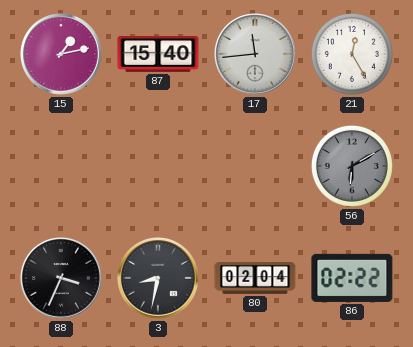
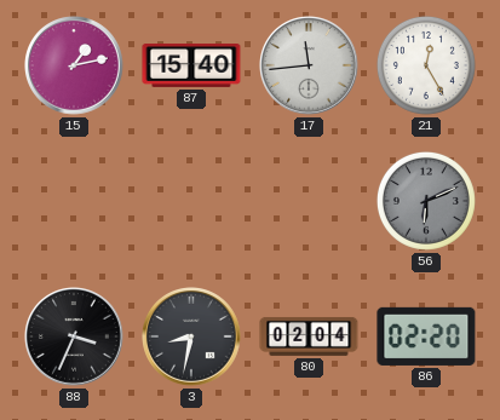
56: 6:10 -> 6:11
86: 02:22 -> 02:20
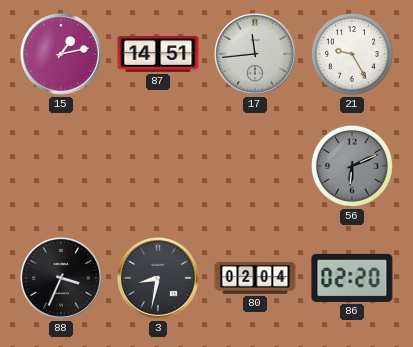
87: 15:40 -> 14:51
21: 12:25 -> 9:25
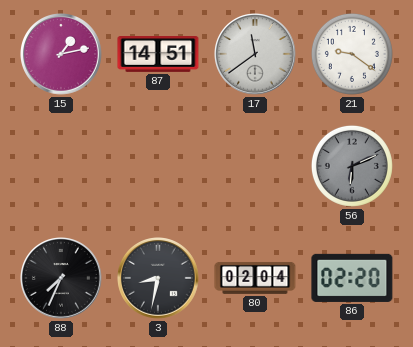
17: 11:44 -> 11:39
21: 9:25 -> 9:21
88: 3:34 -> 7:34
